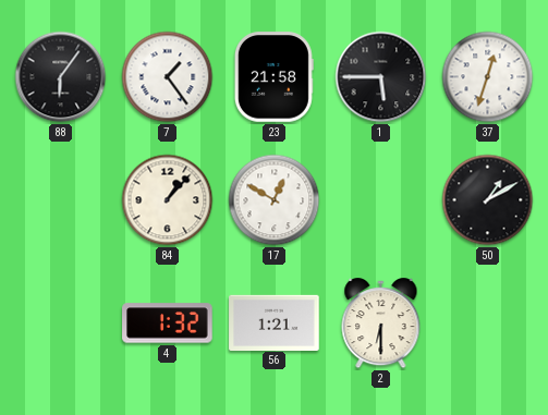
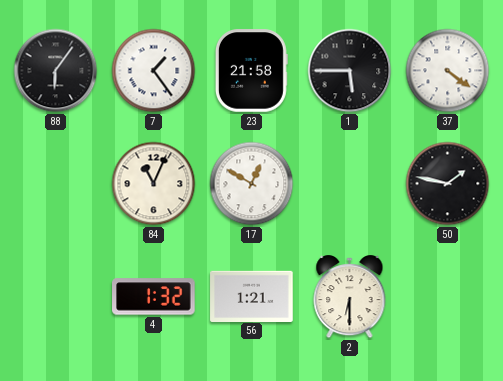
37: 12:33 -> 4:21
84: 1:07 -> 11:04
50: 1:10 -> 1:47
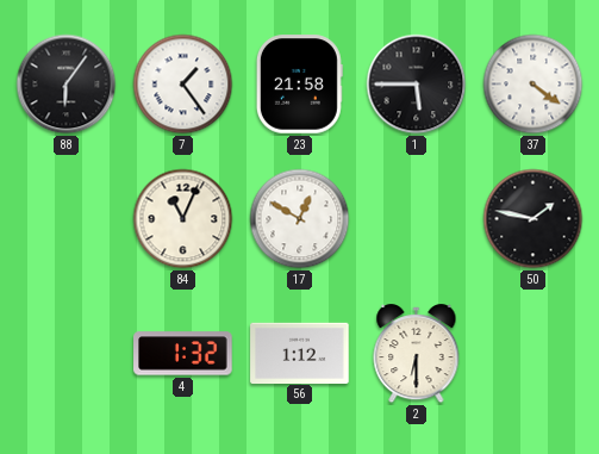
56: 1:21 -> 1:12
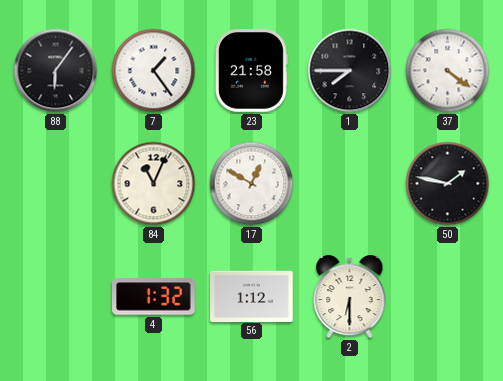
1: 5:45 -> 7:45
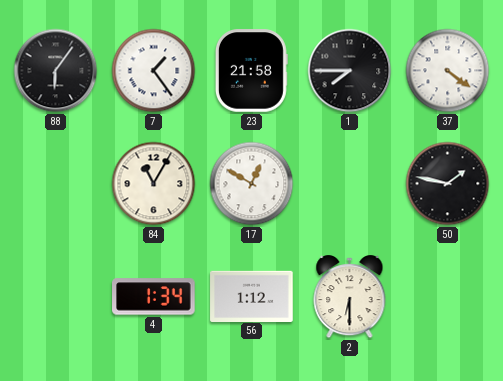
84: 11:04 -> 11:05
4: 1:32 -> 1:34
